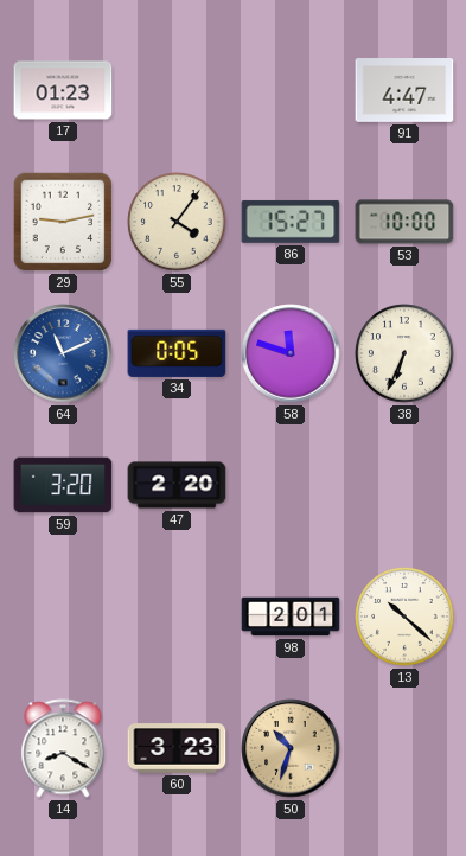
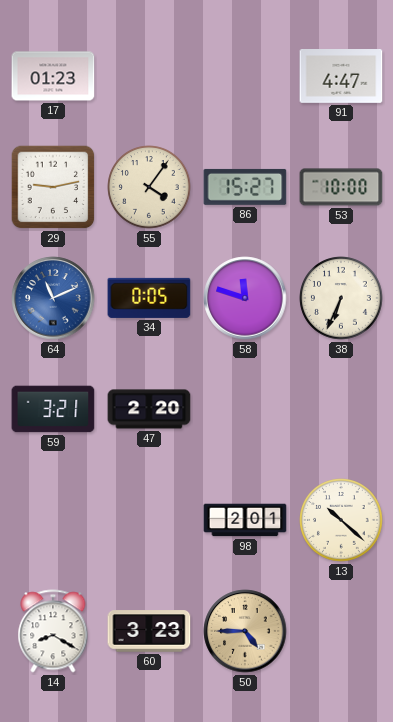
59: 3:20 -> 3:21
50: 10:33 -> 4:45
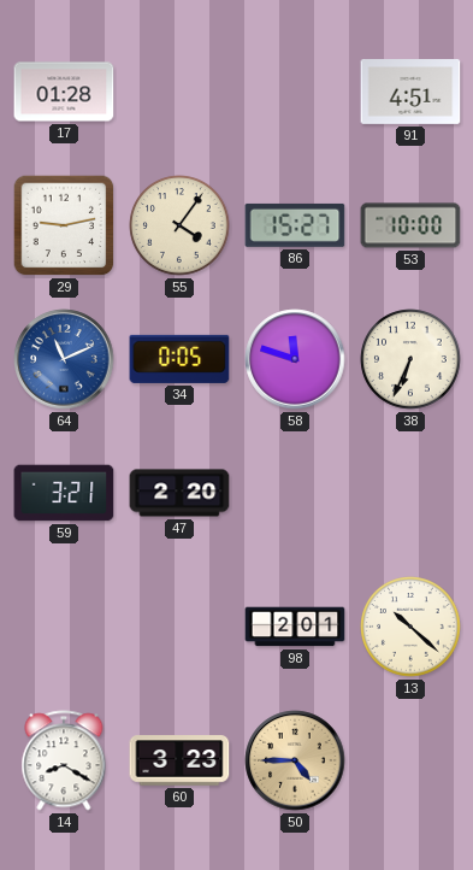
17: 01:23 -> 01:28
91: 4:47 -> 4:51
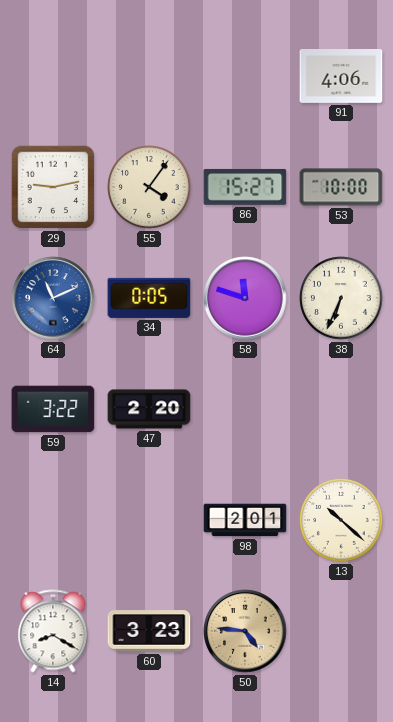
17: 01:28 -> none
91: 4:51 -> 4:06
59: 3:21 -> 3:22
50: 4:45 -> 4:46
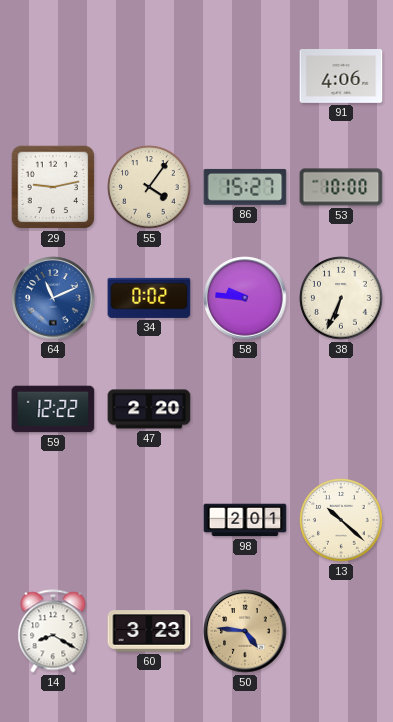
34: 0:05 -> 0:02
58: 11:48 -> 9:46
59: 3:22 -> 12:22
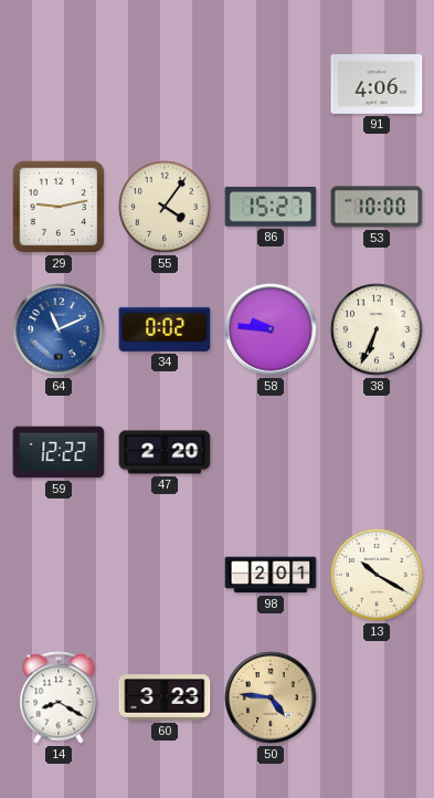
13: 10:22 -> 10:20
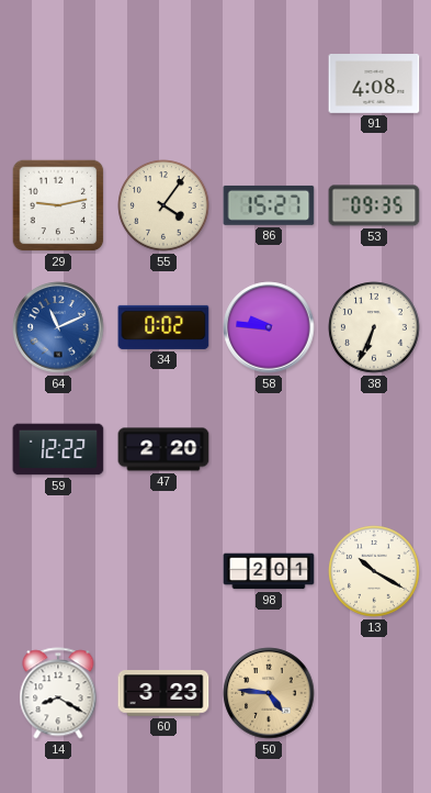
91: 4:06 -> 4:08
53: 10:00 -> 09:35
